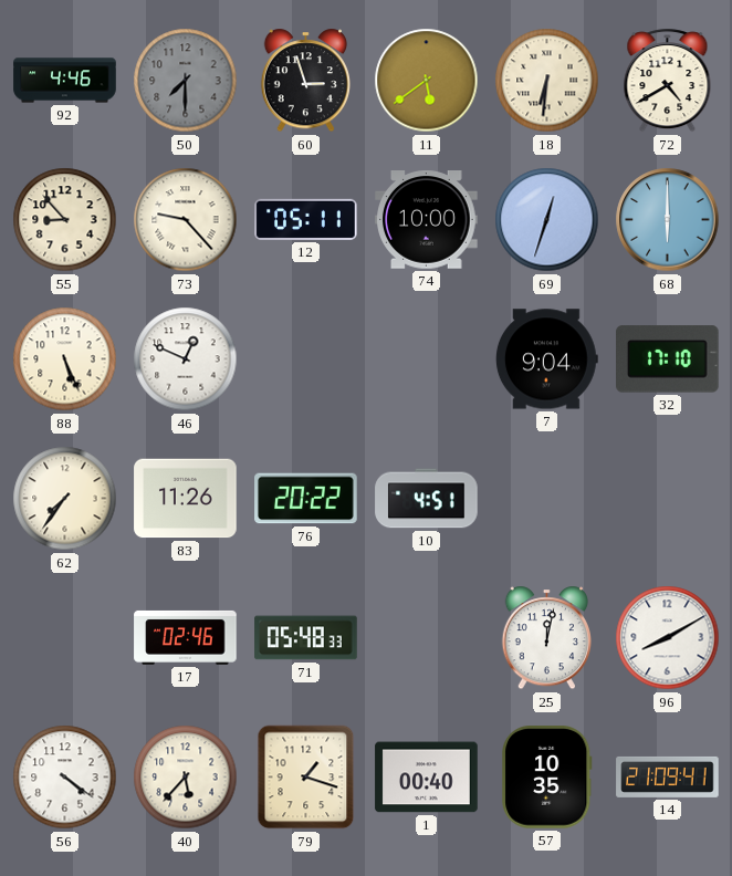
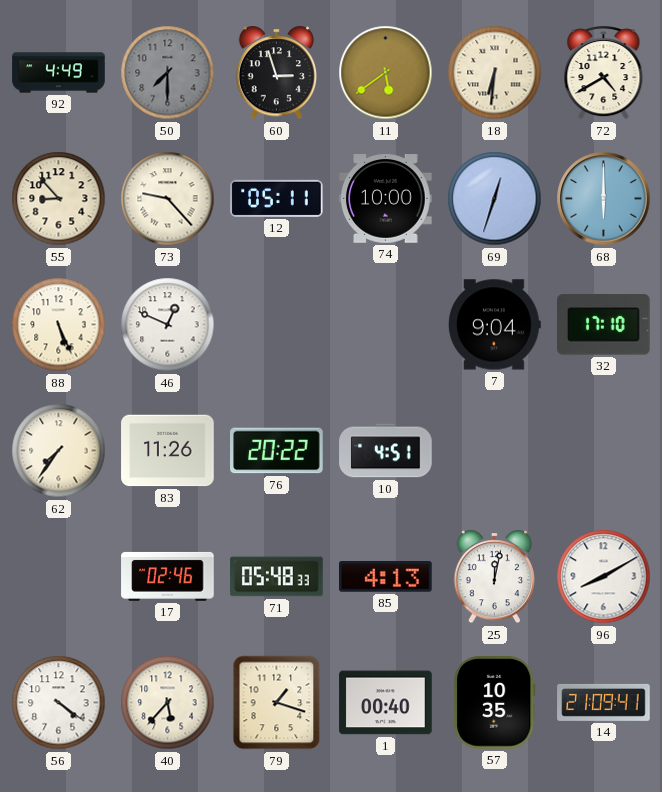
92: 4:46 -> 4:49
85: none -> 4:13
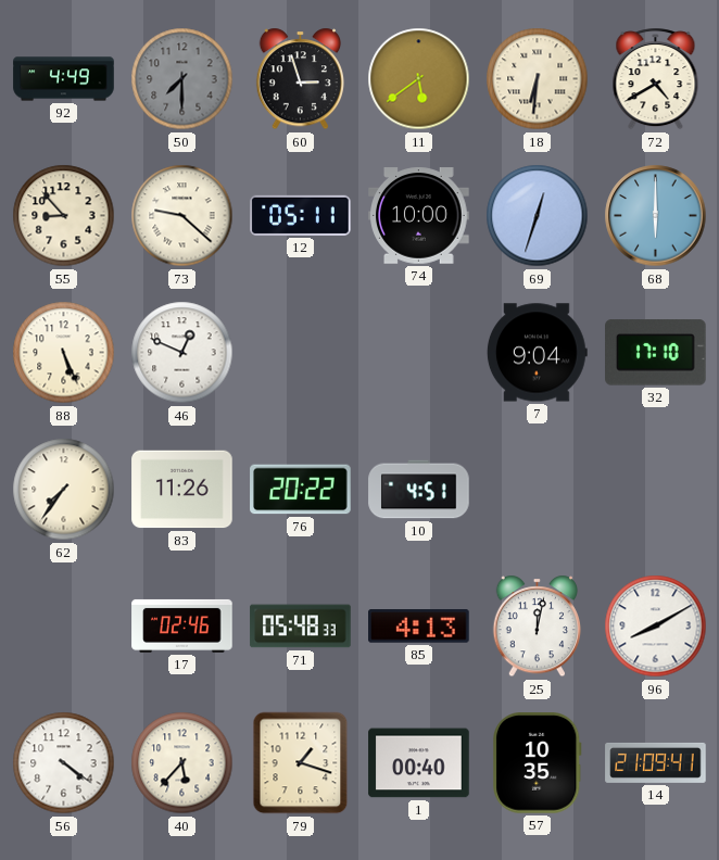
73: 9:23 -> 9:22
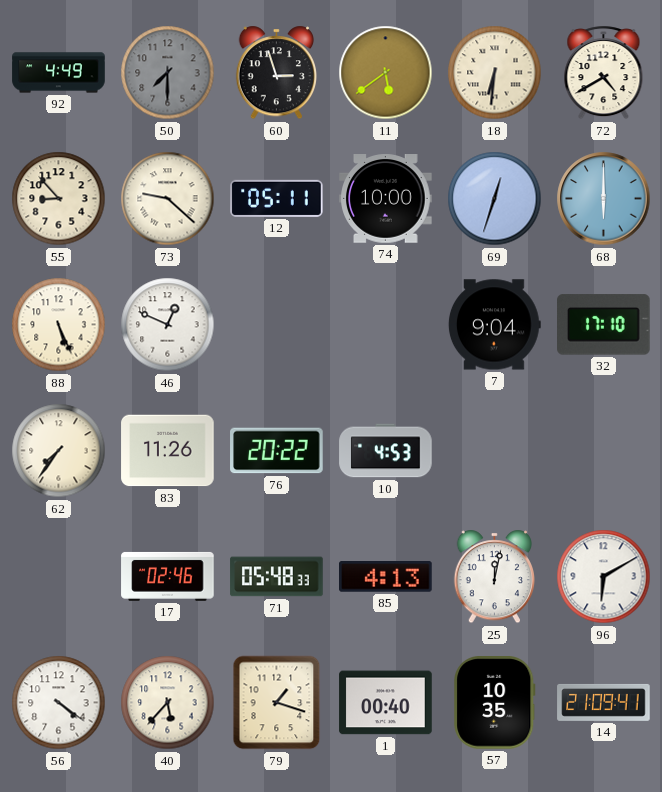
10: 4:51 -> 4:53
96: 8:10 -> 6:10
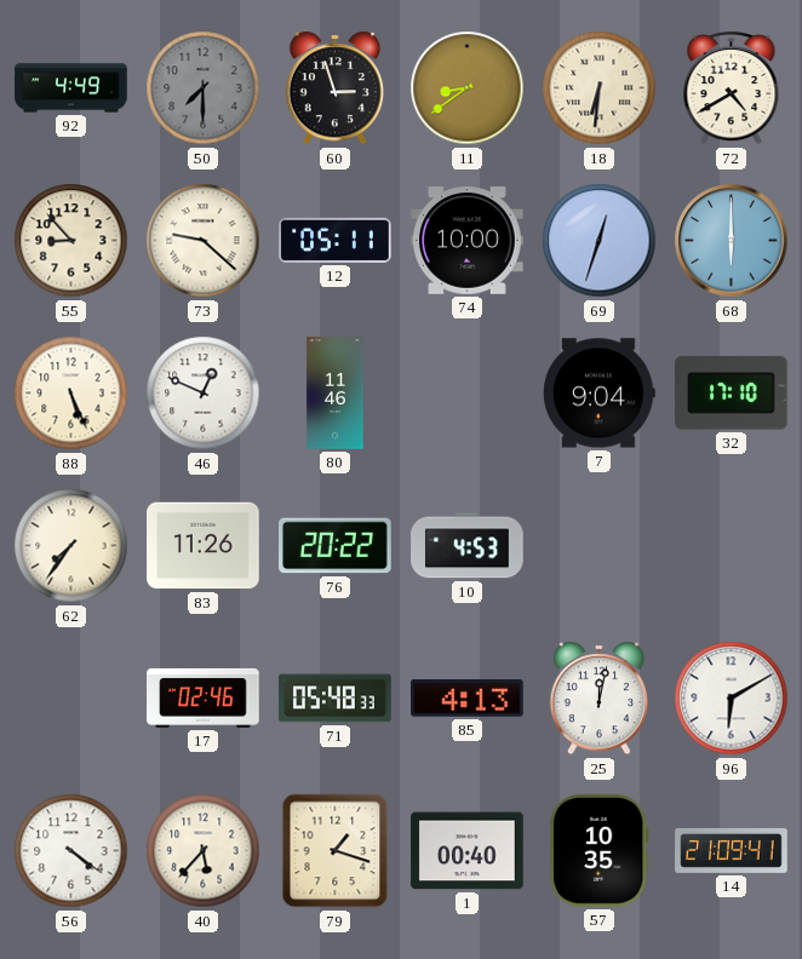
11: 5:39 -> 8:39
80: none -> 11:46
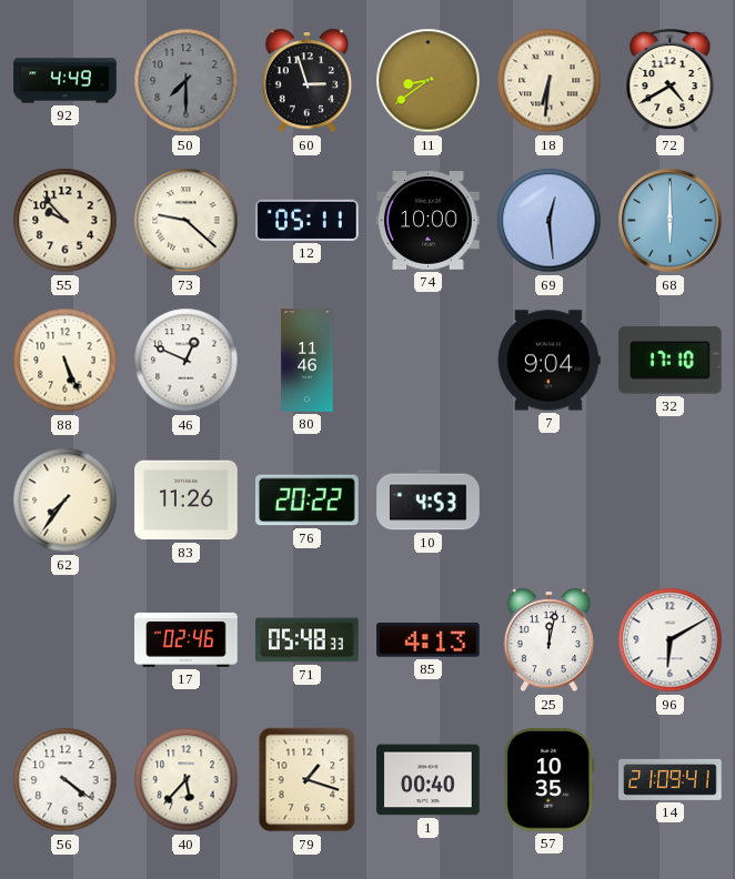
55: 8:53 -> 9:53
69: 12:33 -> 12:29
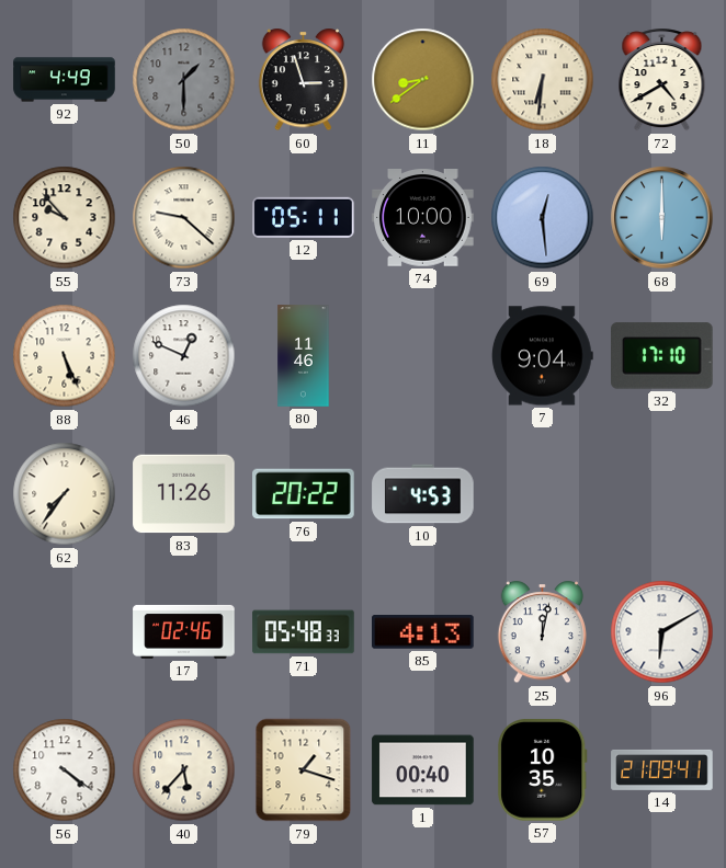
50: 7:30 -> 1:30
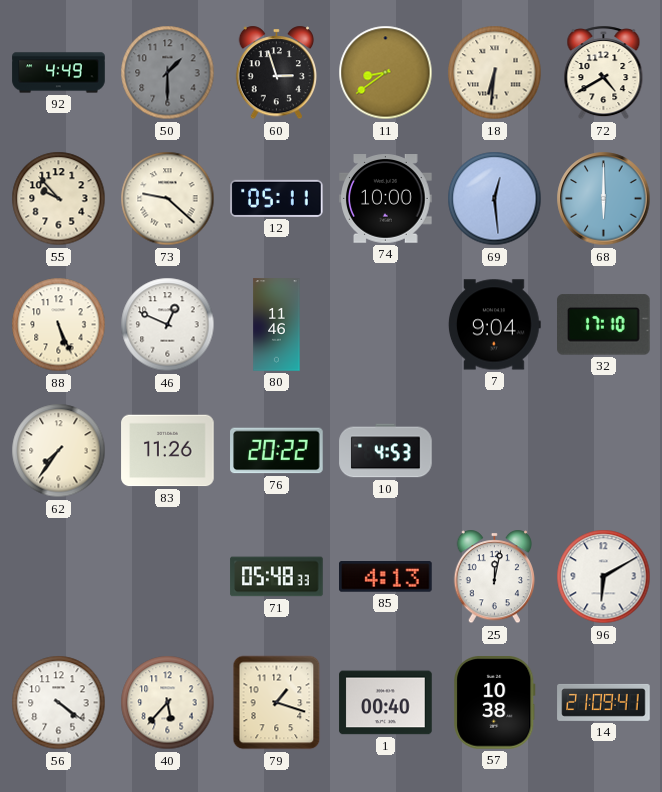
17: 02:46 -> none
57: 10:35 -> 10:38
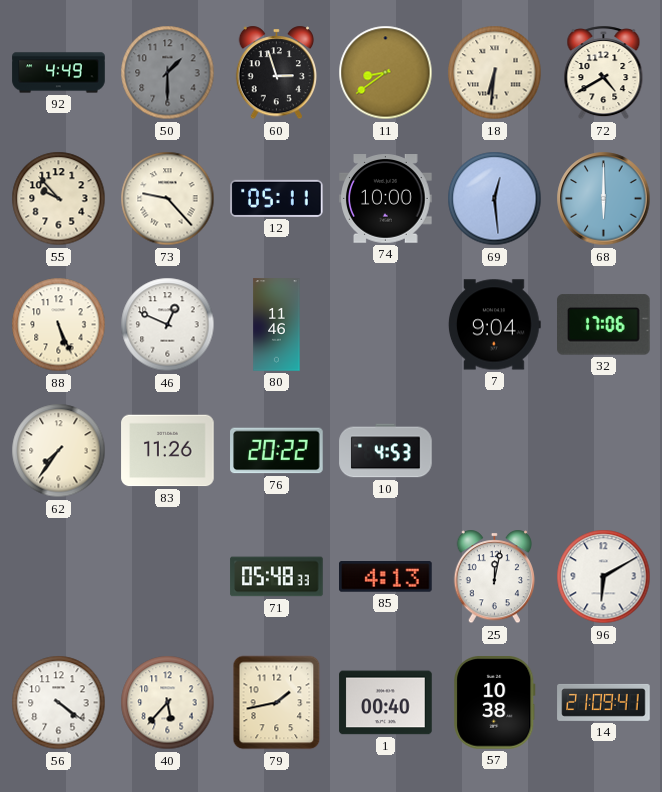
73: 9:22 -> 9:23
32: 17:10 -> 17:06
79: 1:18 -> 1:43
